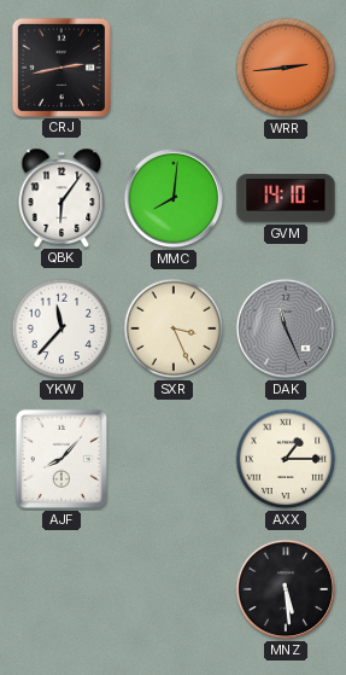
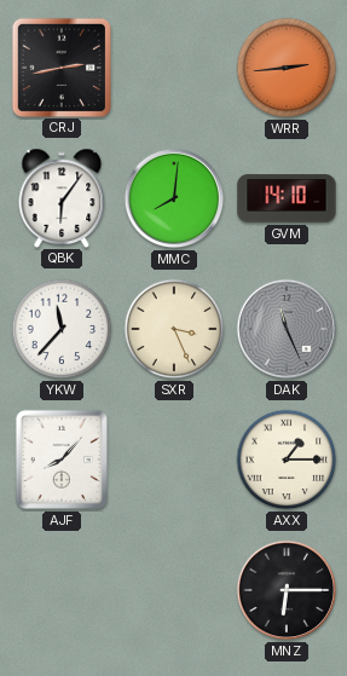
MNZ: 5:29 -> 6:15
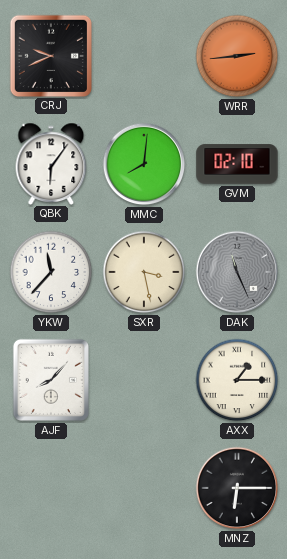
CRJ: 2:43 -> 9:41
GVM: 14:10 -> 02:10
SXR: 3:26 -> 3:28
